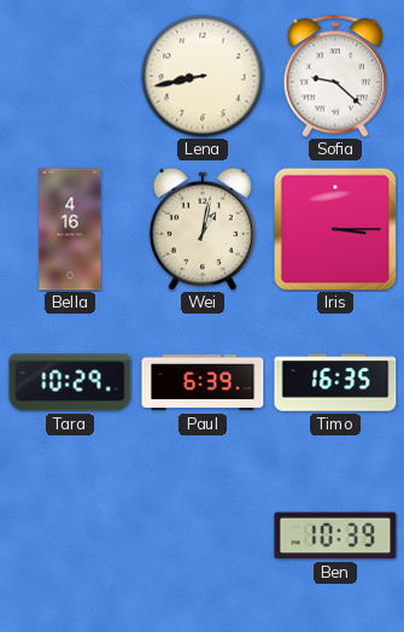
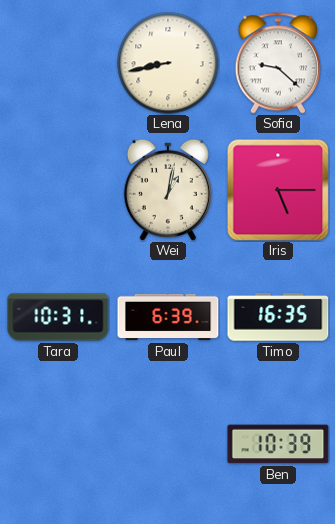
Bella: 4:16 -> none
Iris: 3:15 -> 5:15
Tara: 10:29 -> 10:31
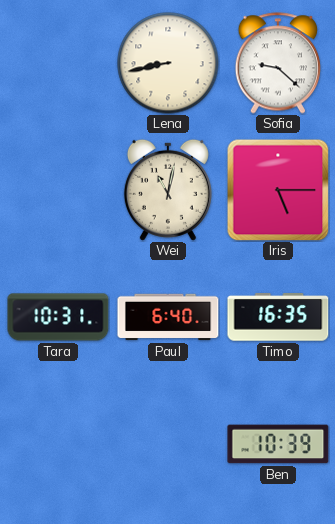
Wei: 1:02 -> 11:02
Paul: 6:39 -> 6:40
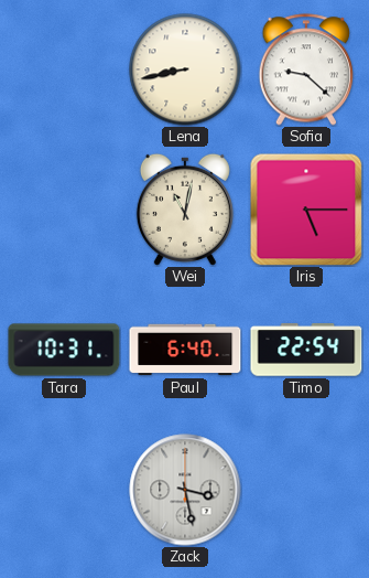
Timo: 16:35 -> 22:54
Zack: none -> 3:28
Ben: 10:39 -> none
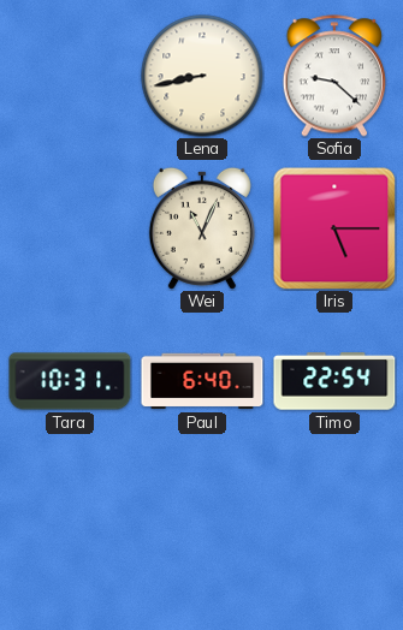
Wei: 11:02 -> 11:04
Zack: 3:28 -> none
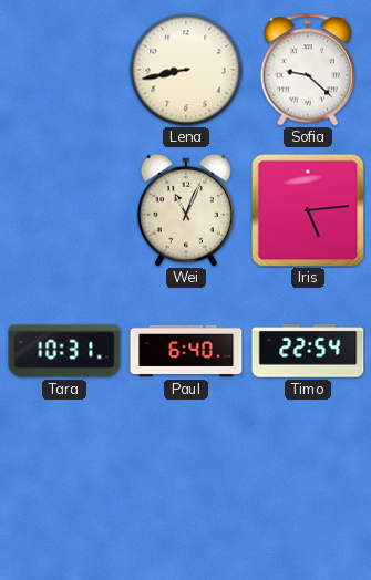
Iris: 5:15 -> 5:14
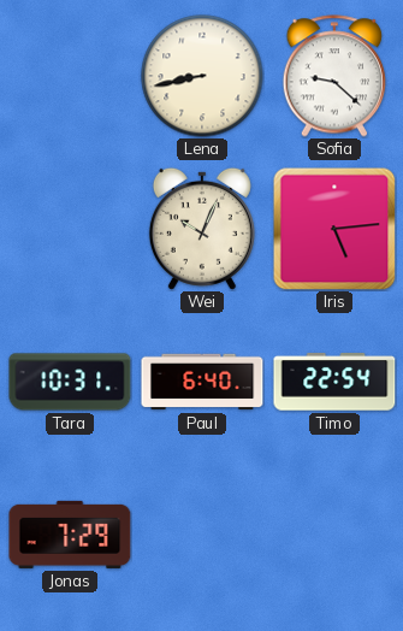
Wei: 11:04 -> 10:04
Jonas: none -> 7:29
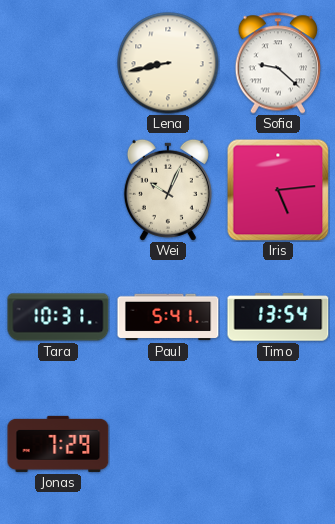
Paul: 6:40 -> 5:41
Timo: 22:54 -> 13:54
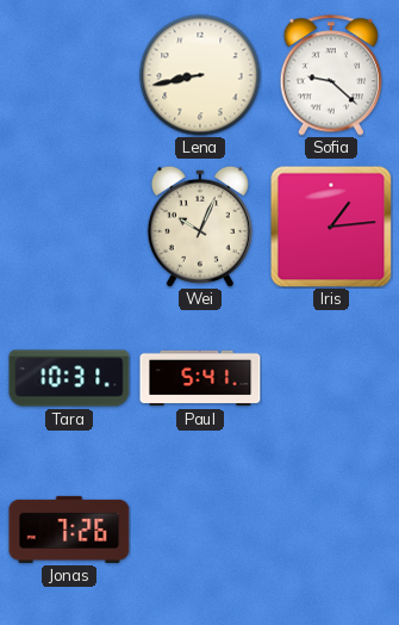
Iris: 5:14 -> 1:14
Timo: 13:54 -> none
Jonas: 7:29 -> 7:26
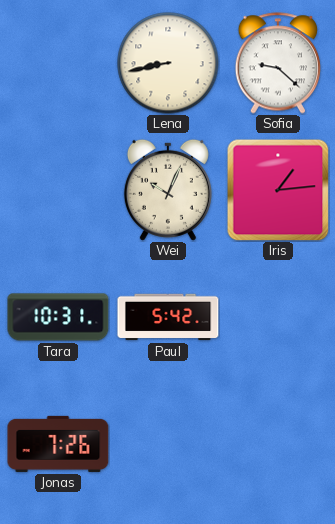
Paul: 5:41 -> 5:42
